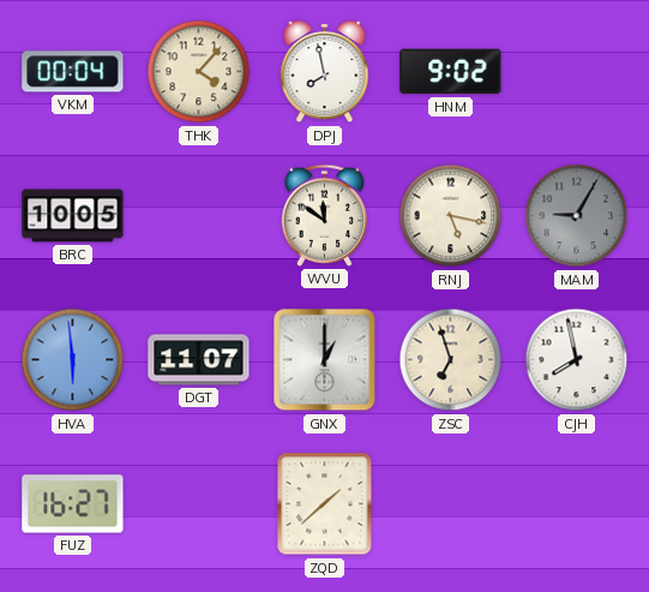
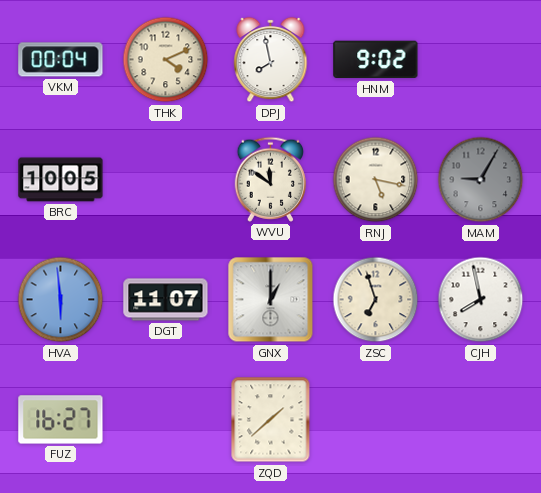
THK: 4:07 -> 4:11
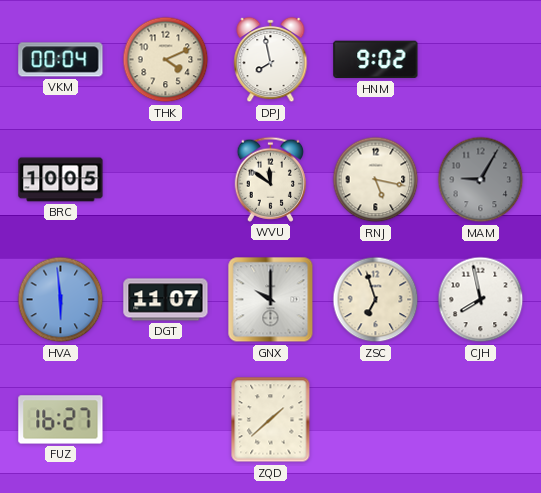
GNX: 1:00 -> 10:00
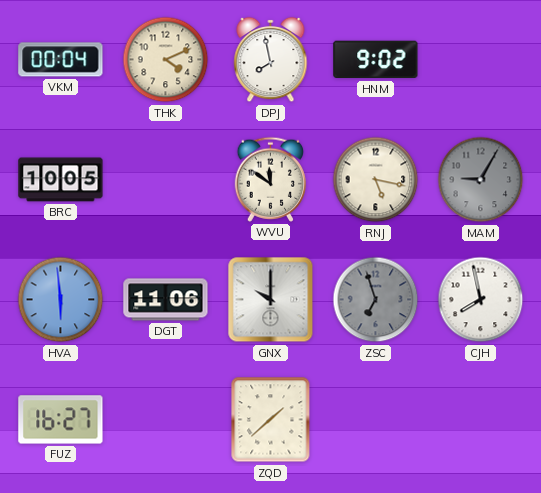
DGT: 11:07 -> 11:06
ZSC dial: cream -> grey
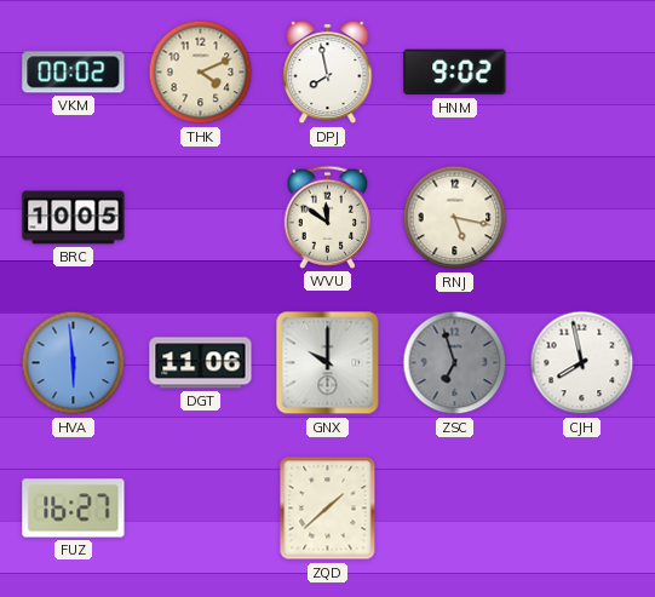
VKM: 00:04 -> 00:02
MAM: 9:05 -> none
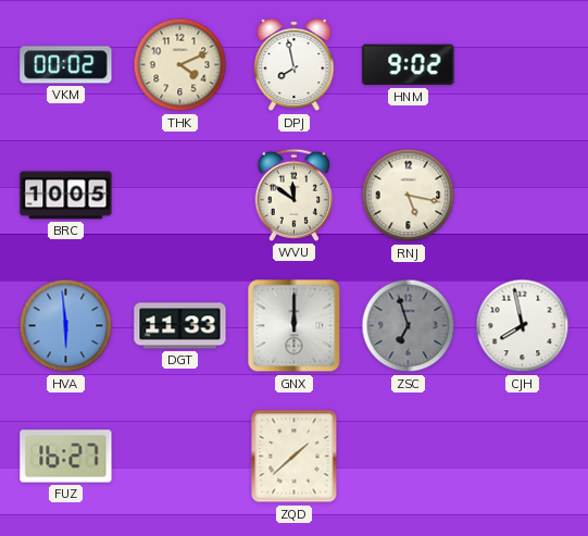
DGT: 11:06 -> 11:33
GNX: 10:00 -> 12:00
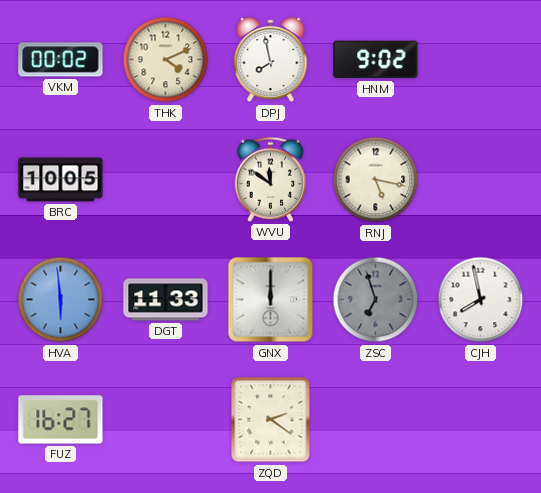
ZQD: 1:38 -> 2:21
